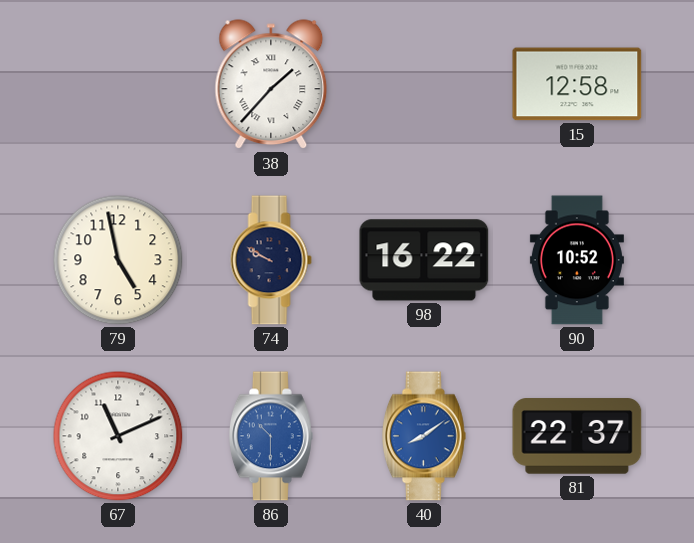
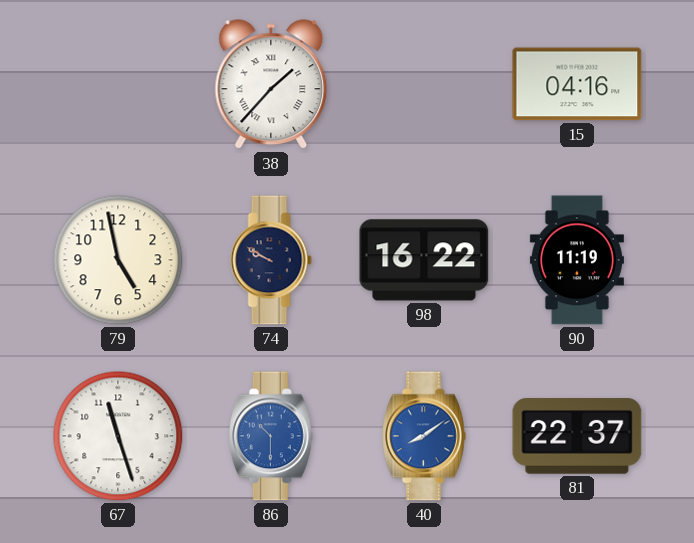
15: 12:58 -> 04:16
90: 10:52 -> 11:19
67: 11:11 -> 11:27
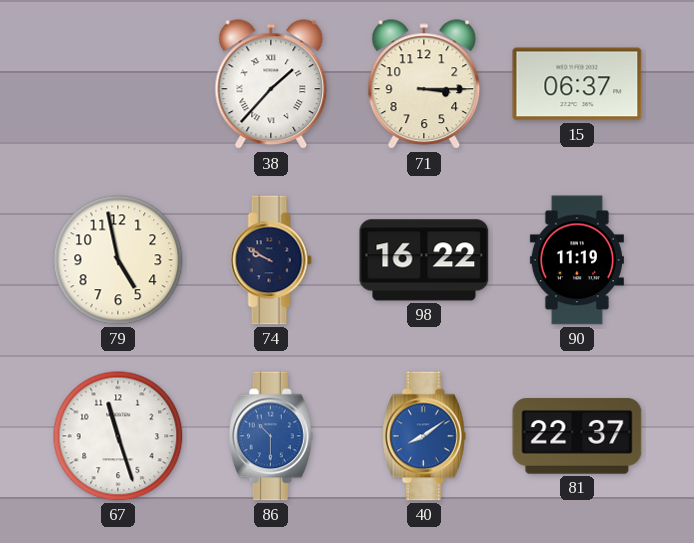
71: none -> 3:15
15: 04:16 -> 06:37
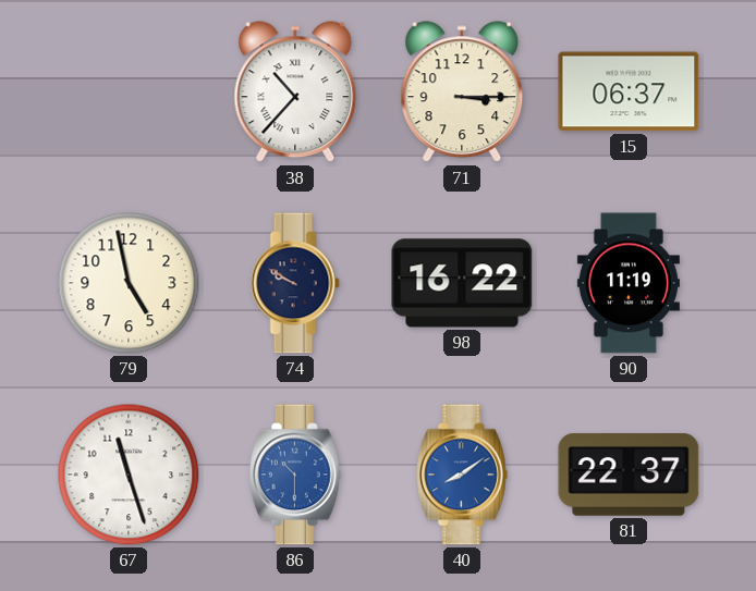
38: 1:37 -> 10:37
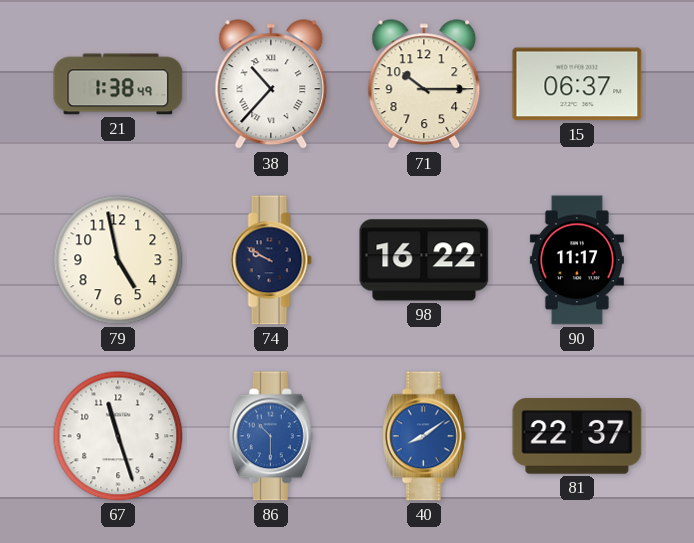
21: none -> 1:38
71: 3:15 -> 10:15
90: 11:19 -> 11:17
